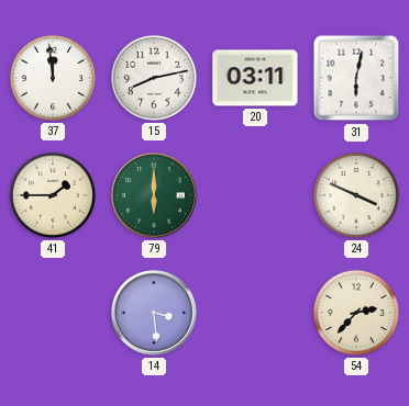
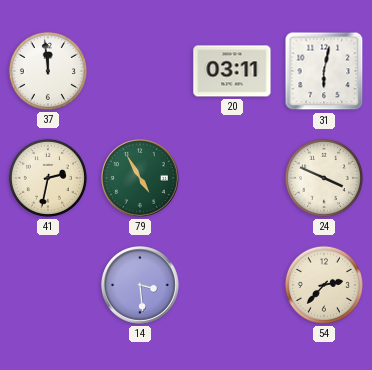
15: 8:13 -> none
41: 1:45 -> 2:32
79: 6:00 -> 4:55
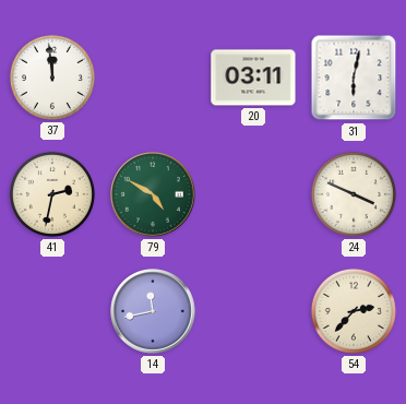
79: 4:55 -> 4:50
14: 3:29 -> 11:43
